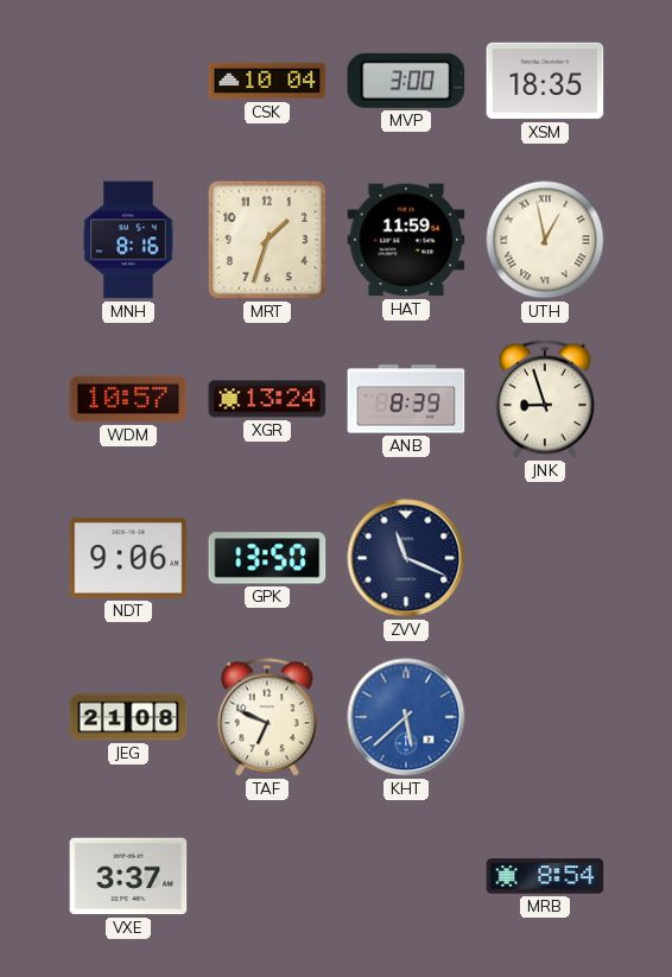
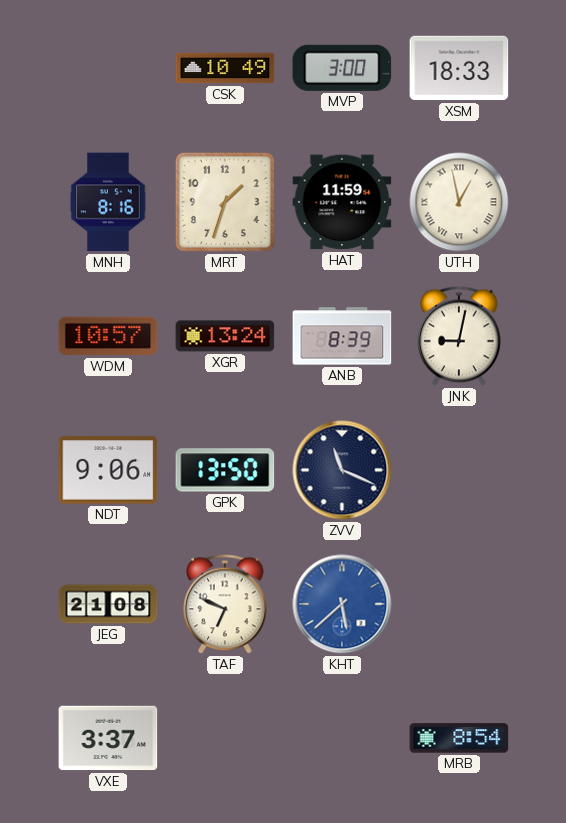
CSK: 10:04 -> 10:49
XSM: 18:35 -> 18:33
JNK: 8:57 -> 9:02
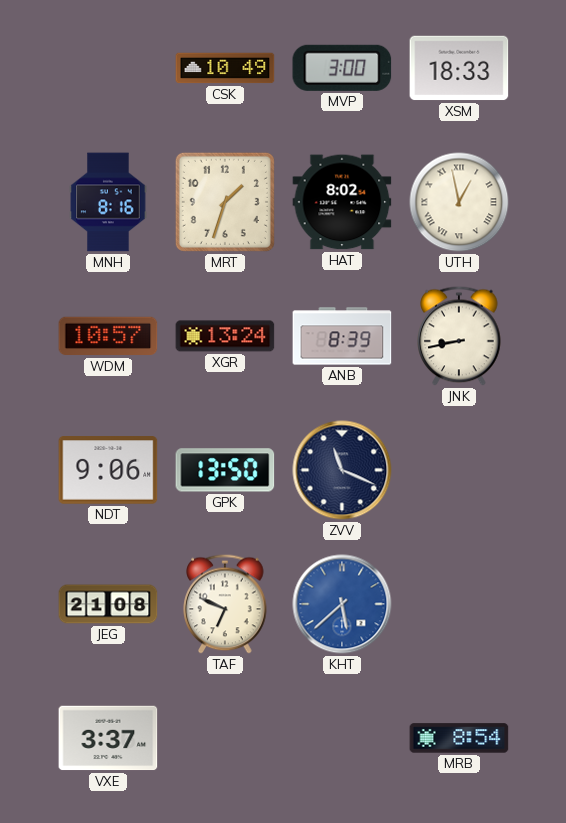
HAT: 11:59 -> 8:02
JNK: 9:02 -> 8:43
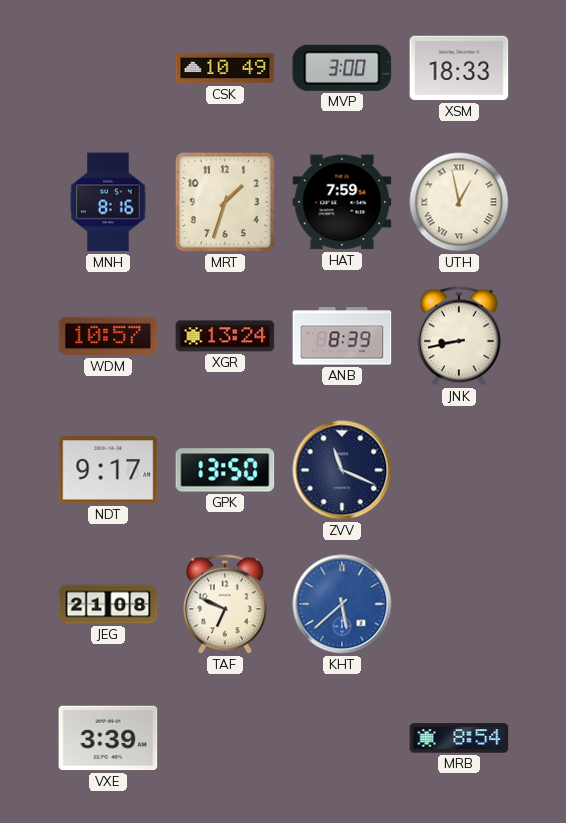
HAT: 8:02 -> 7:59
NDT: 9:06 -> 9:17
VXE: 3:37 -> 3:39
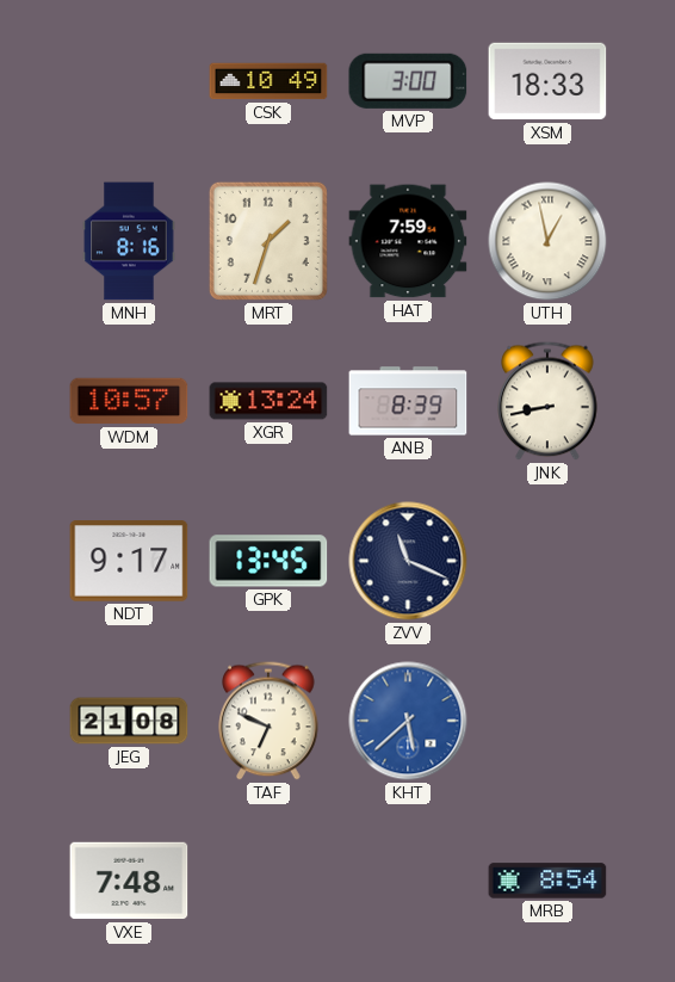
GPK: 13:50 -> 13:45
VXE: 3:39 -> 7:48
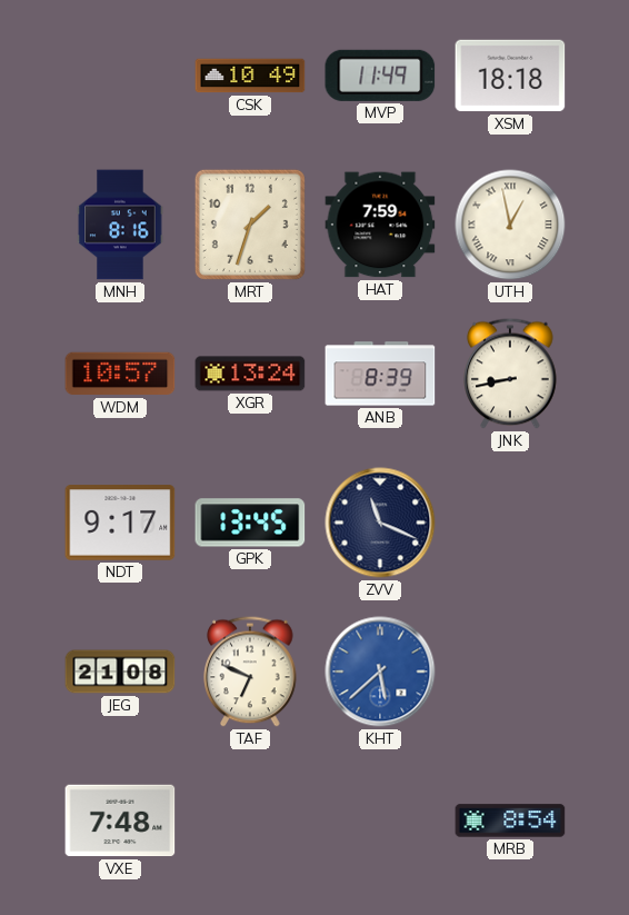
MVP: 3:00 -> 11:49
XSM: 18:33 -> 18:18
